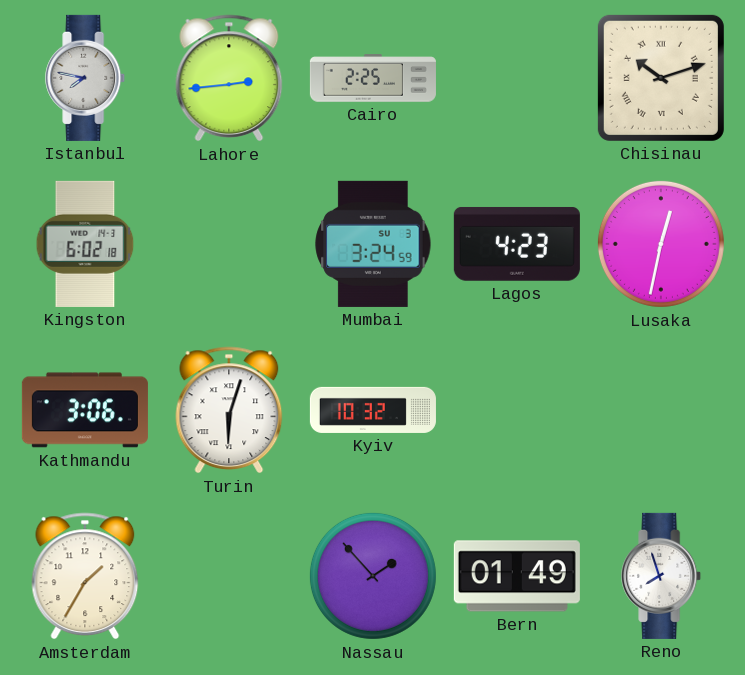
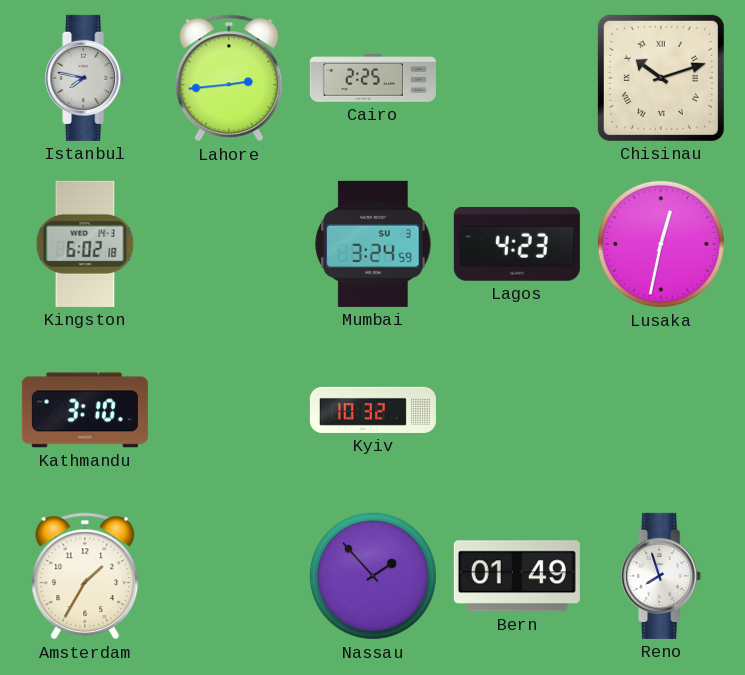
Kathmandu: 3:06 -> 3:10
Turin: 6:03 -> none
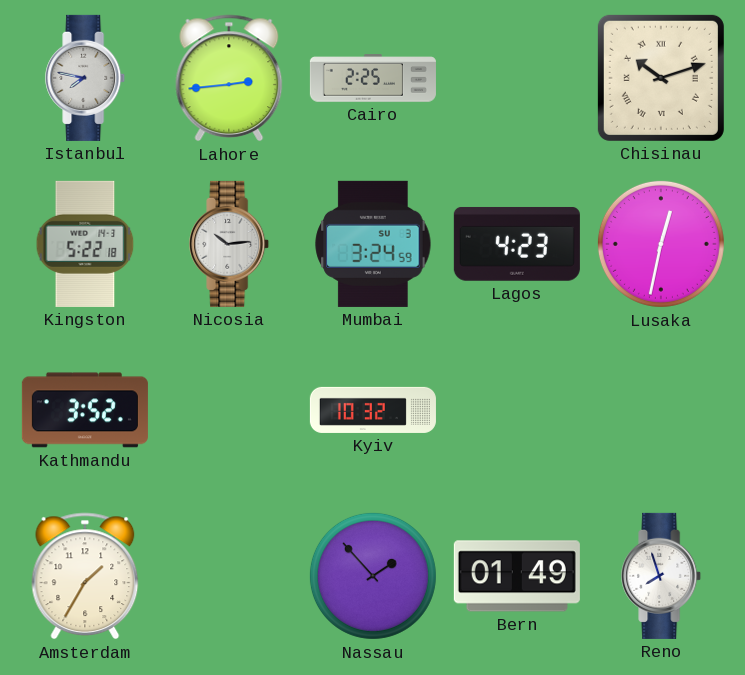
Kingston: 6:02 -> 5:22
Nicosia: none -> 10:14
Kathmandu: 3:10 -> 3:52
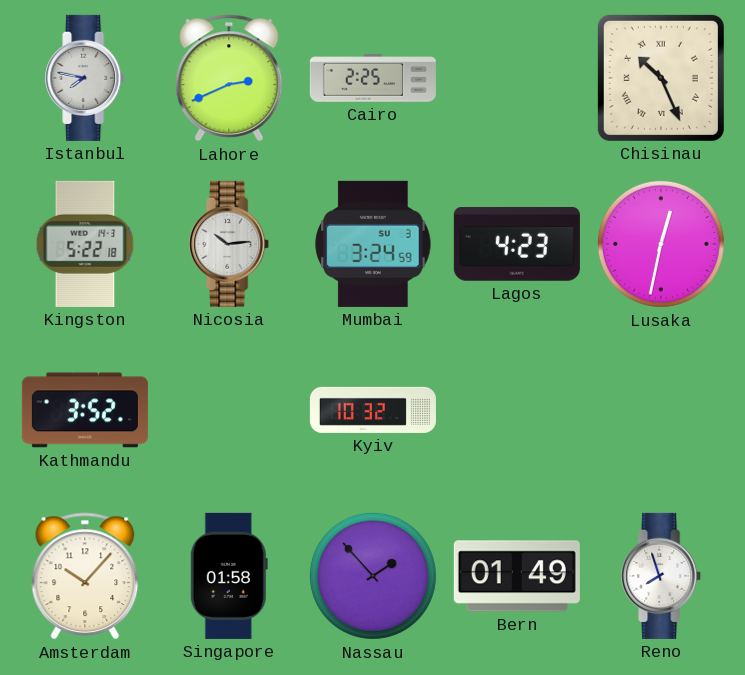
Lahore: 2:44 -> 2:41
Chisinau: 10:12 -> 10:26
Amsterdam: 1:35 -> 10:07
Singapore: none -> 01:58
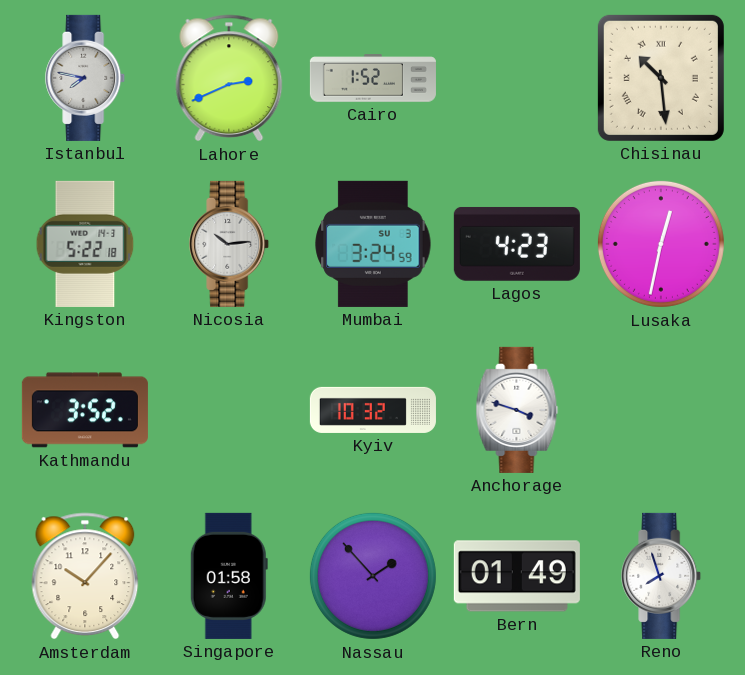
Cairo: 2:25 -> 1:52
Chisinau: 10:26 -> 10:29
Anchorage: none -> 3:48
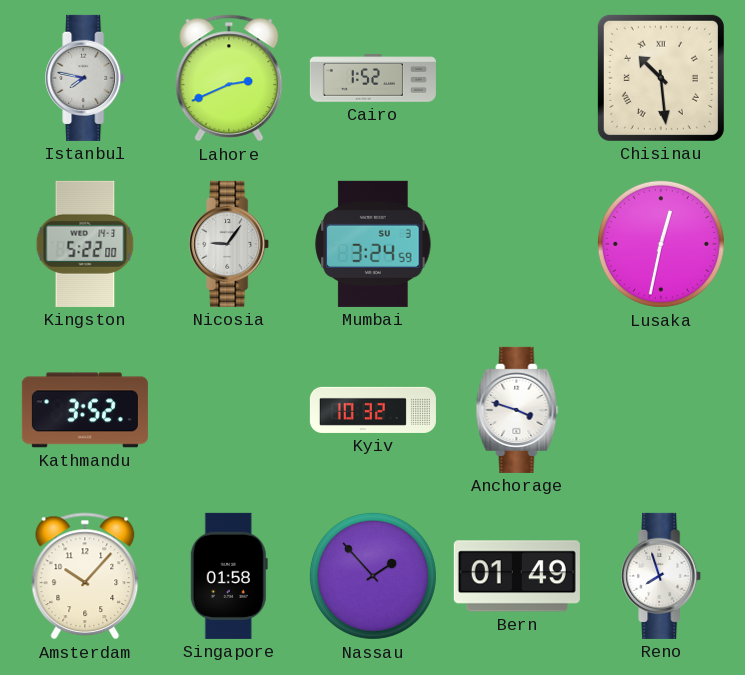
Kingston: 5:22:18 -> 5:22:00
Nicosia: 10:14 -> 9:06
Lagos: 4:23 -> none
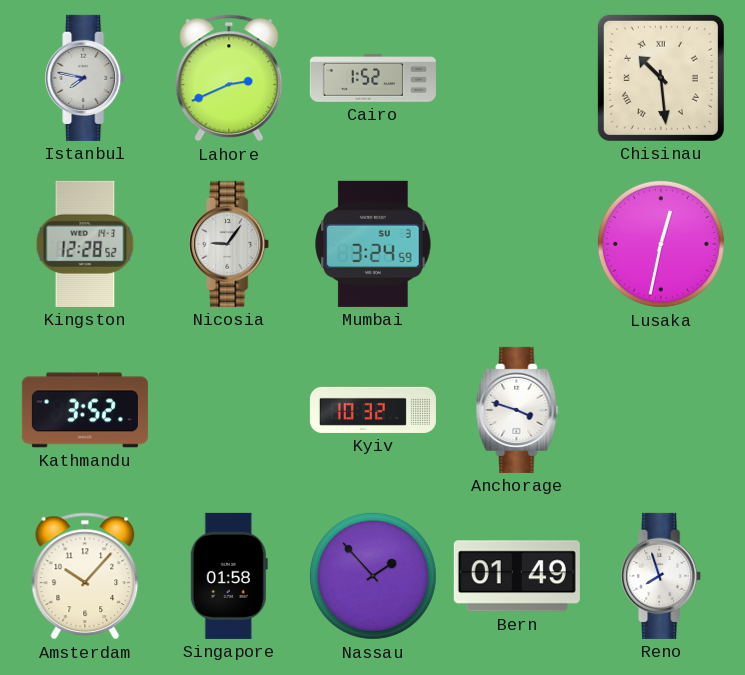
Kingston: 5:22 -> 12:28
